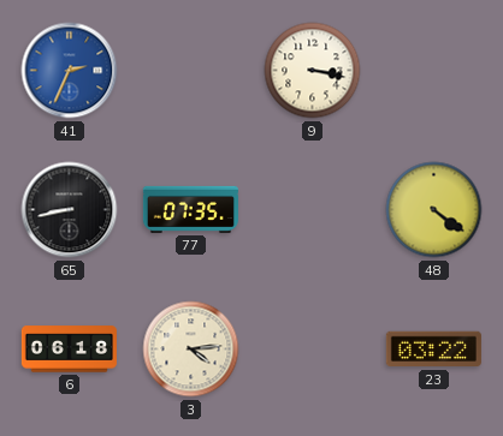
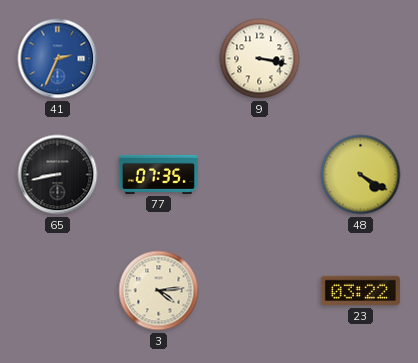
48: 4:21 -> 4:20
6: 06:18 -> none
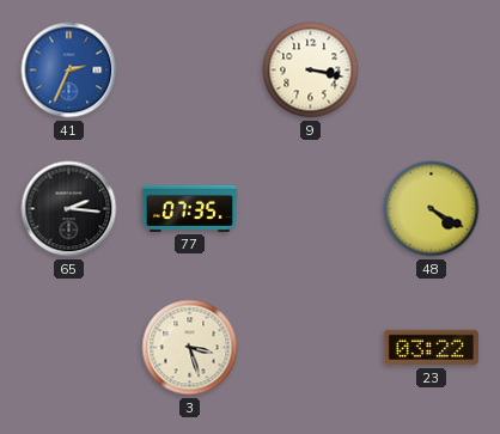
65: 8:43 -> 2:16
3: 4:14 -> 3:27
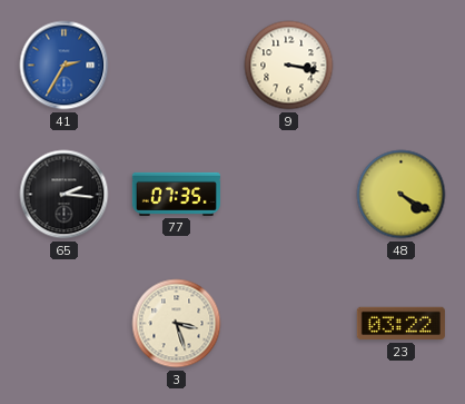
41: 2:34 -> 2:35
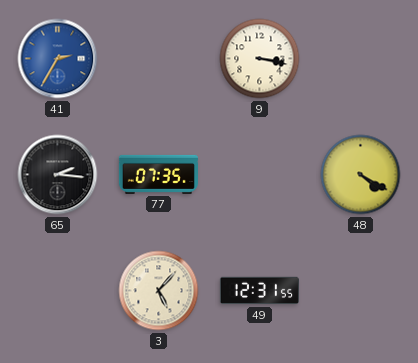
3: 3:27 -> 5:07
49: none -> 12:31
23: 03:22 -> none
